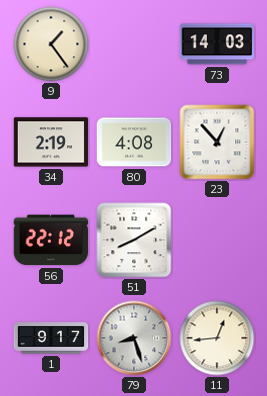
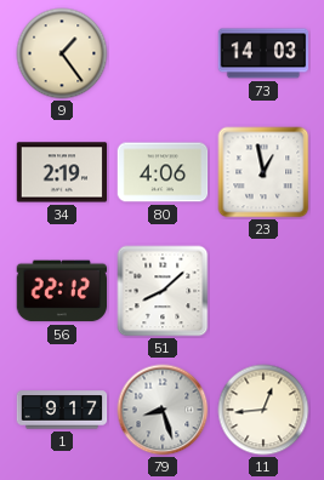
80: 4:08 -> 4:06
23: 12:53 -> 12:58
51: 8:10 -> 8:08
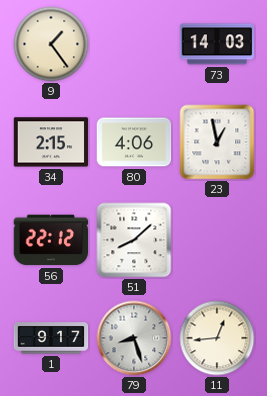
34: 2:19 -> 2:15
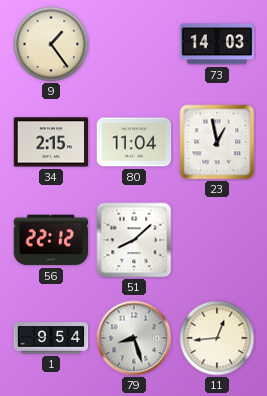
80: 4:06 -> 11:04
1: 9:17 -> 9:54
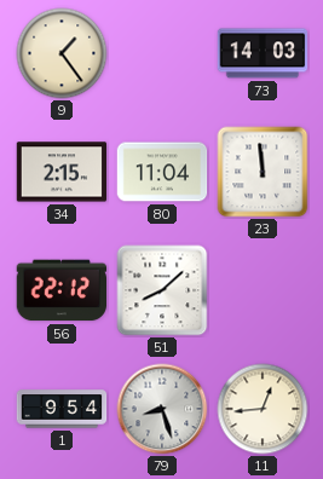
23: 12:58 -> 11:59
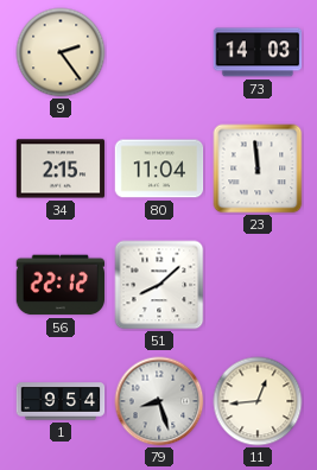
9: 1:24 -> 2:24
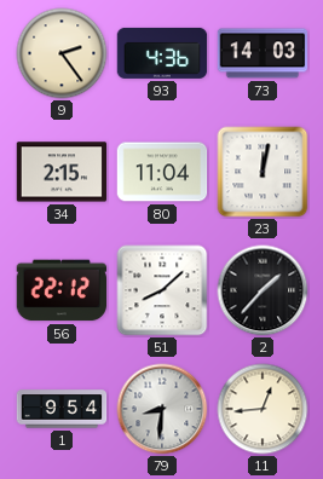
93: none -> 4:36
23: 11:59 -> 12:02
2: none -> 1:37
79: 8:27 -> 8:31
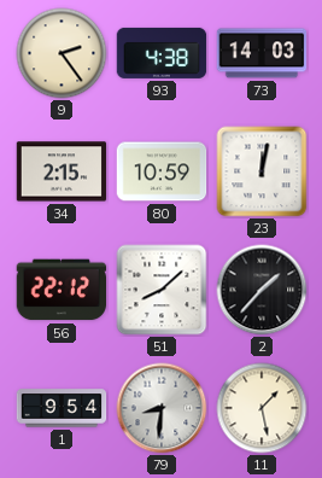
93: 4:36 -> 4:38
80: 11:04 -> 10:59
11: 12:44 -> 1:28
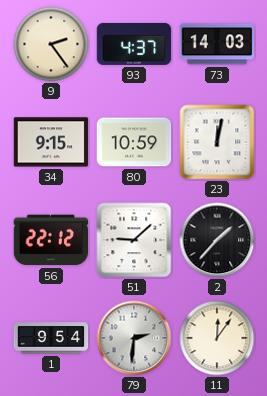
93: 4:38 -> 4:37
34: 2:15 -> 9:15
51: 8:08 -> 9:08
79: 8:31 -> 2:31
11: 1:28 -> 12:06
